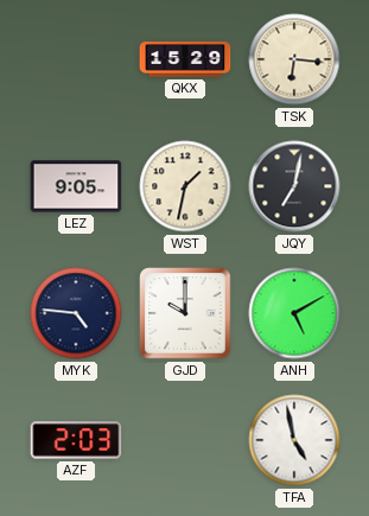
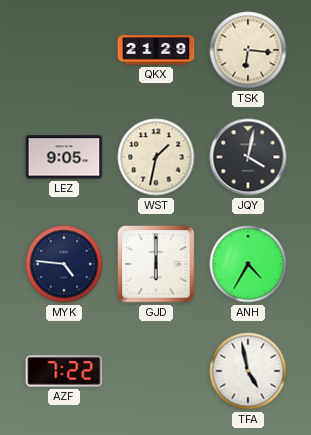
QKX: 15:29 -> 21:29
JQY: 7:02 -> 4:02
GJD: 10:00 -> 6:00
ANH: 5:10 -> 4:35
AZF: 2:03 -> 7:22
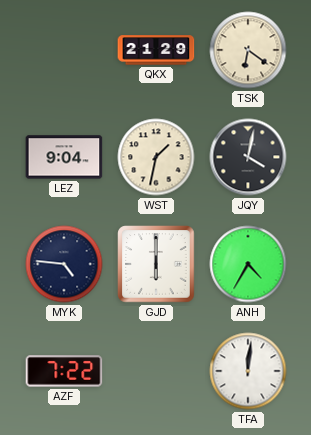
TSK: 6:16 -> 6:21
LEZ: 9:05 -> 9:04
TFA: 4:58 -> 12:01
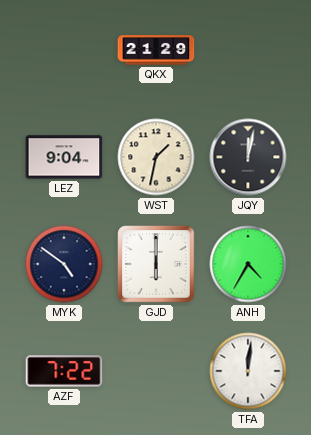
TSK: 6:21 -> none
JQY: 4:02 -> 12:02
MYK: 4:46 -> 4:51
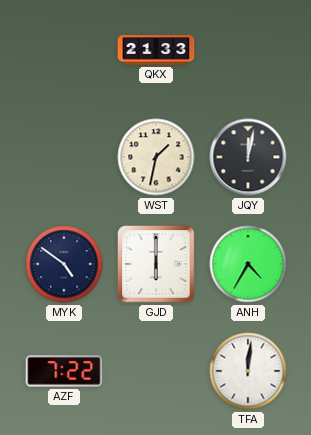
QKX: 21:29 -> 21:33
LEZ: 9:04 -> none
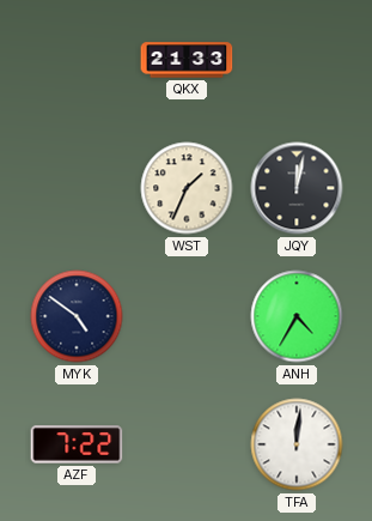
WST: 1:32 -> 1:34
GJD: 6:00 -> none
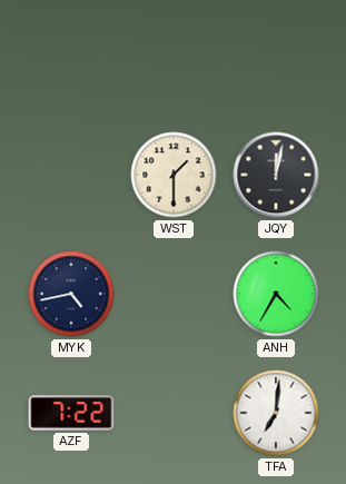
QKX: 21:33 -> none
WST: 1:34 -> 1:30
MYK: 4:51 -> 4:43
TFA: 12:01 -> 7:01
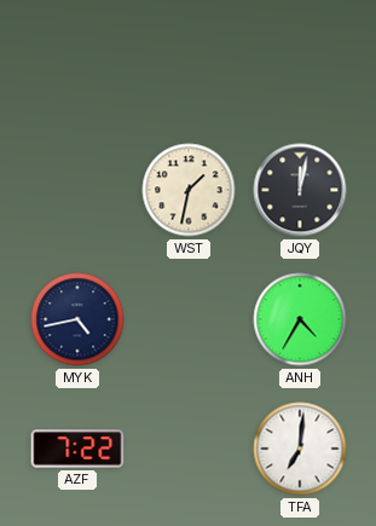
WST: 1:30 -> 1:32
